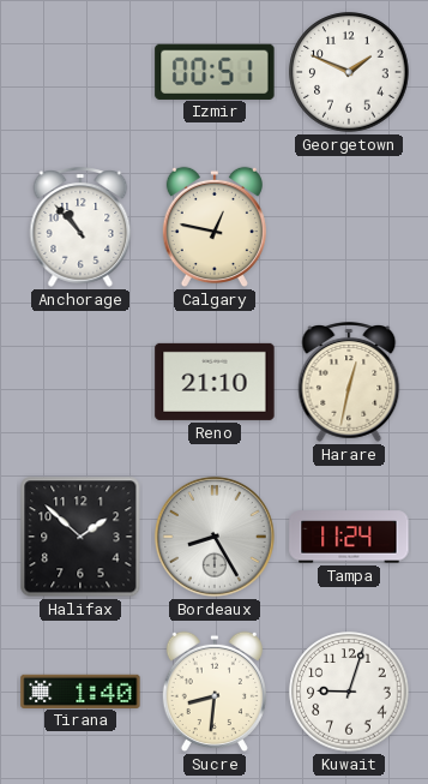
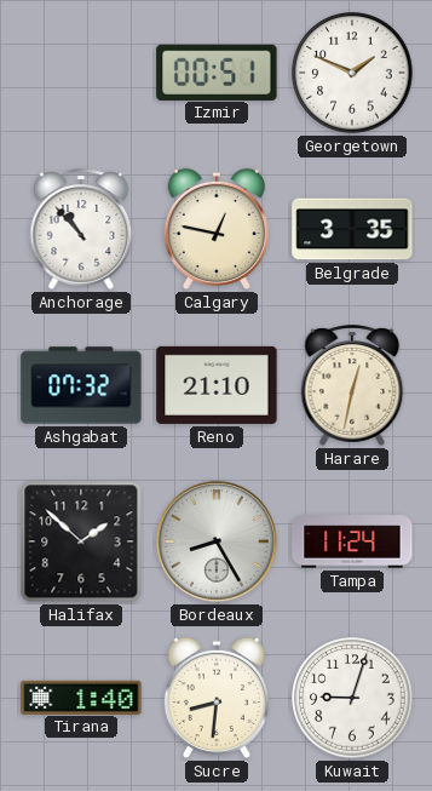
Belgrade: none -> 3:35
Ashgabat: none -> 07:32
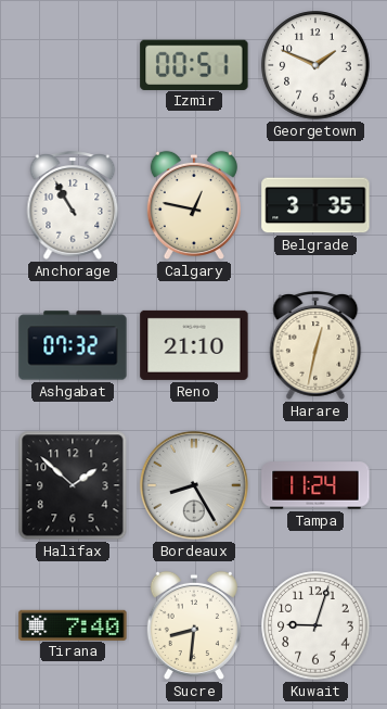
Anchorage: 10:53 -> 10:55
Tirana: 1:40 -> 7:40
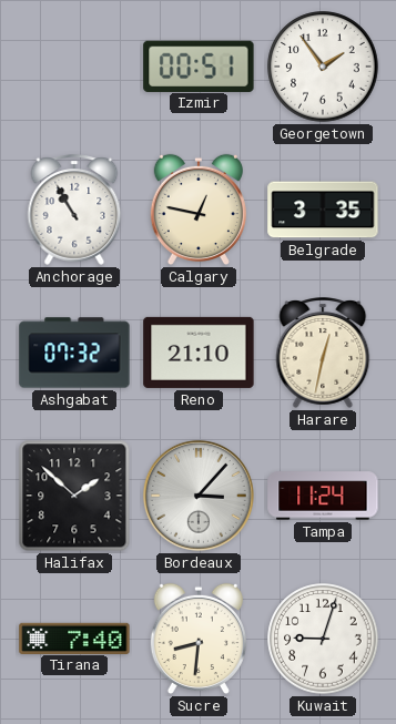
Georgetown: 1:49 -> 1:54
Bordeaux: 8:25 -> 3:07
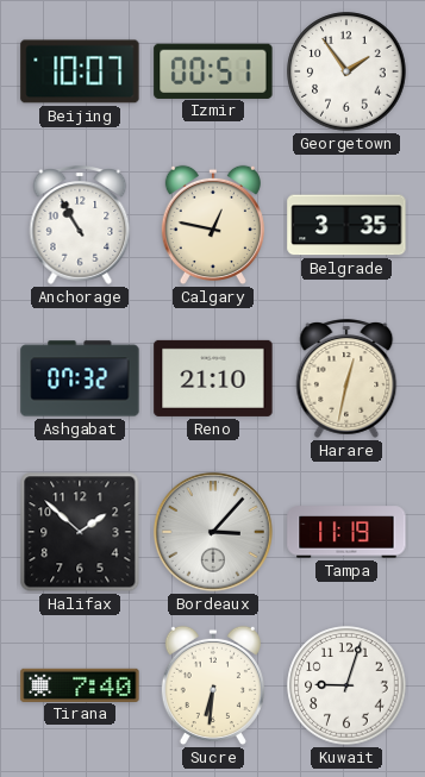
Beijing: none -> 10:07
Tampa: 11:24 -> 11:19
Sucre: 8:31 -> 6:31
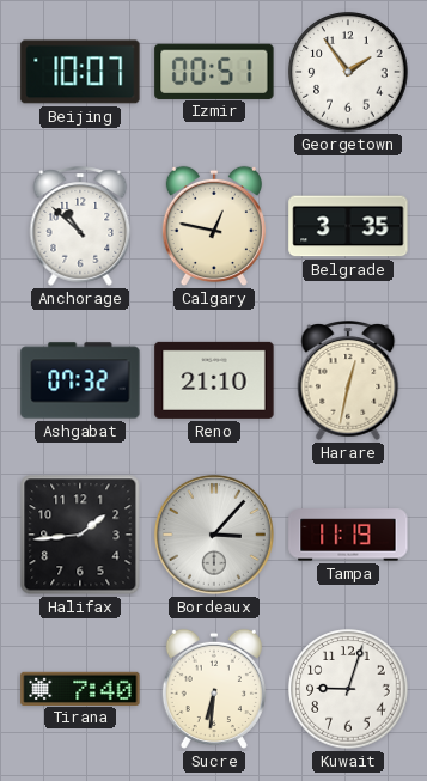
Anchorage: 10:55 -> 10:52
Halifax: 1:52 -> 1:44
